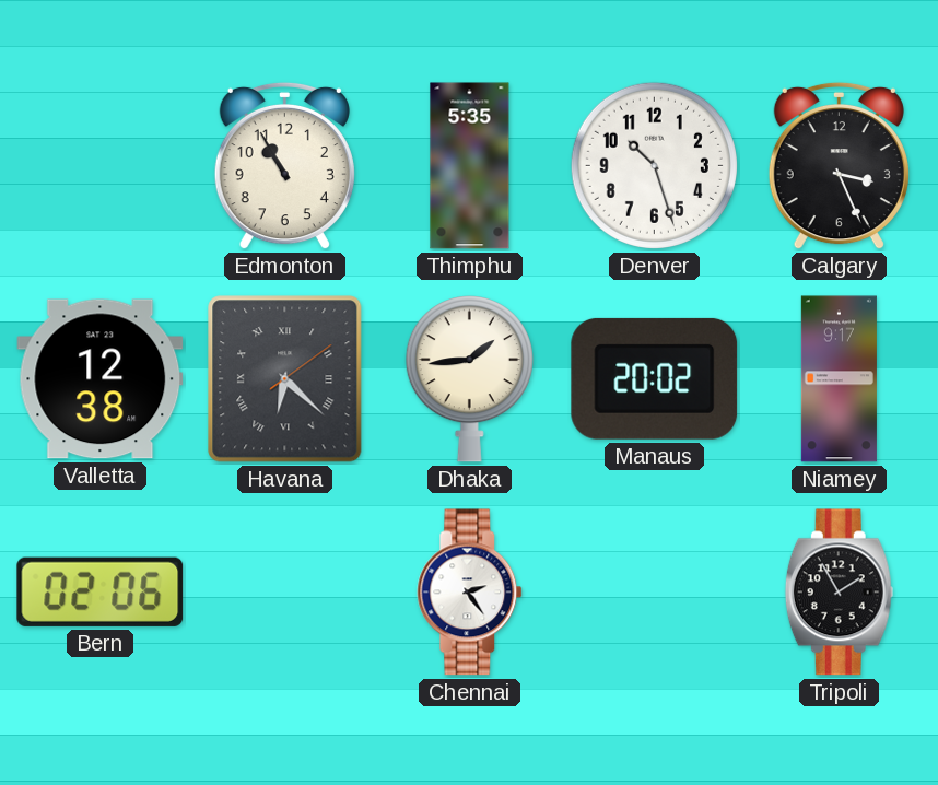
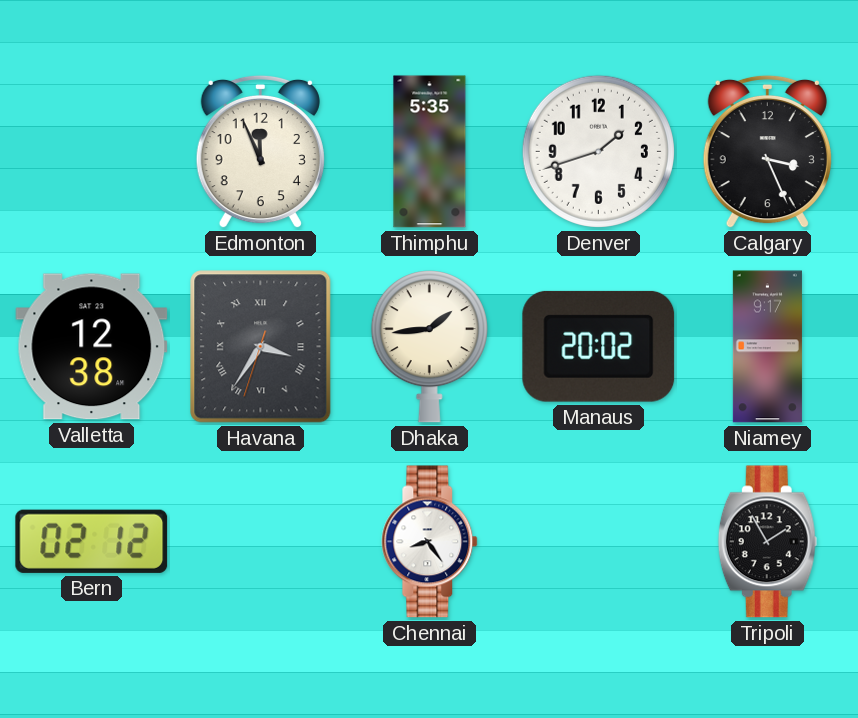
Edmonton: 10:55 -> 11:56
Denver: 10:27 -> 1:42
Havana: 6:22 -> 3:35
Bern: 02:06 -> 02:12
Chennai: 2:24 -> 8:24
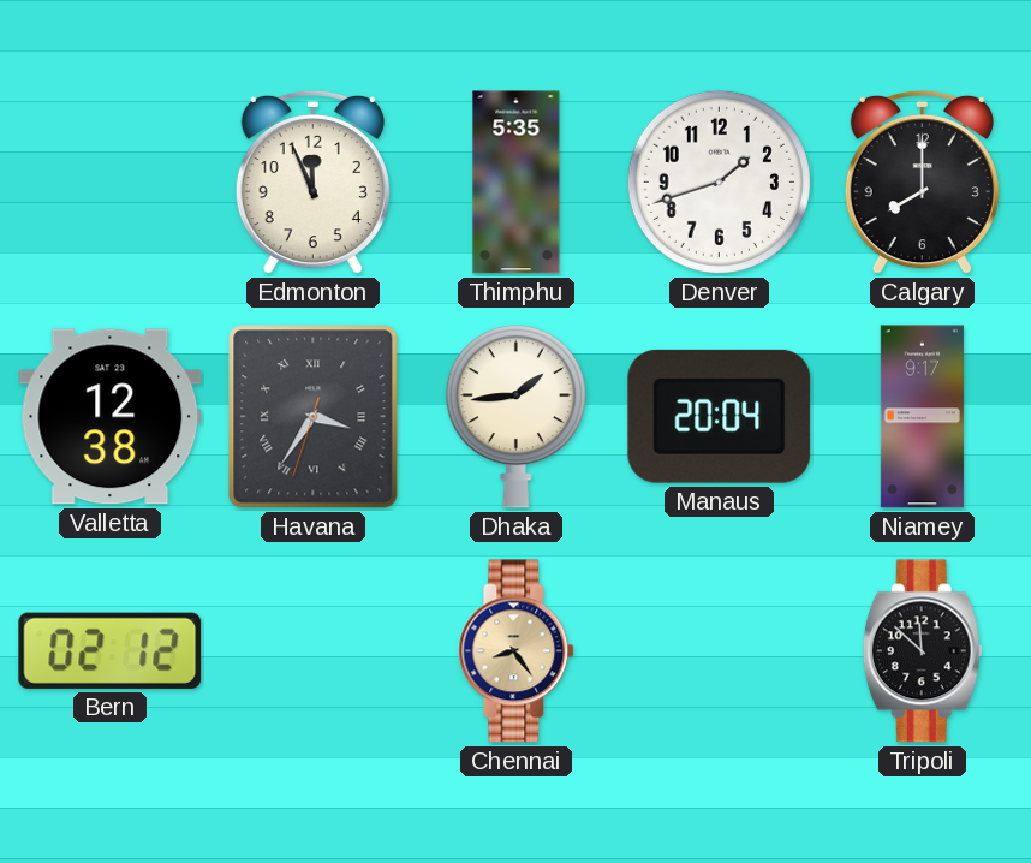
Calgary: 3:26 -> 8:00
Manaus: 20:02 -> 20:04
Chennai dial: white -> champagne
Tripoli: 1:55 -> 11:52
